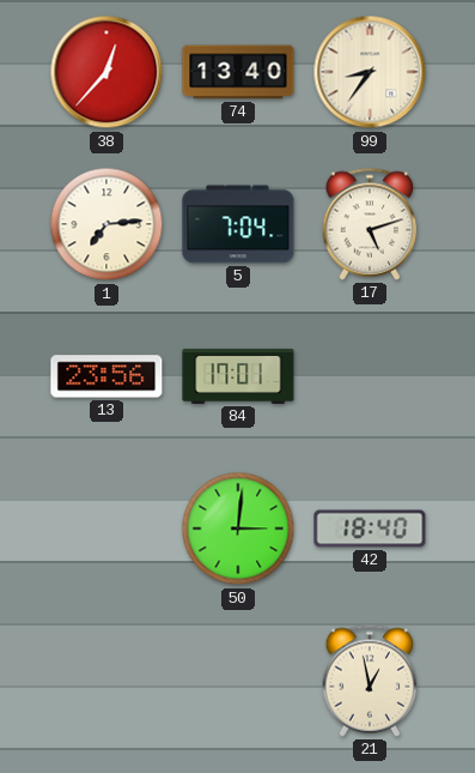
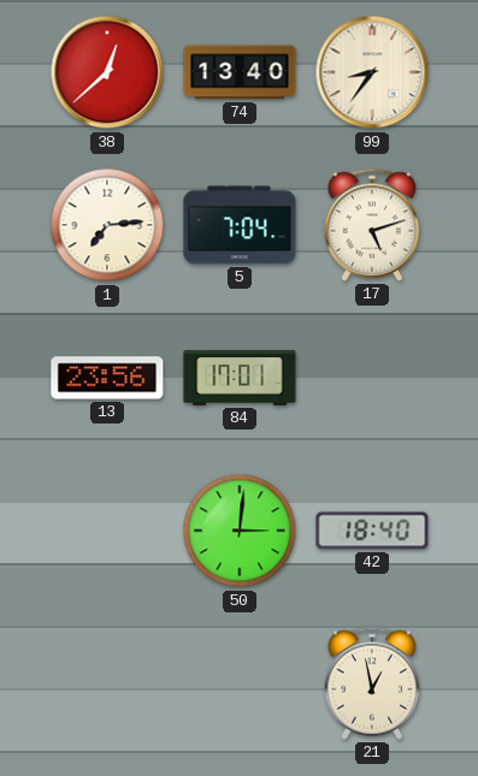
38: 12:37 -> 12:38
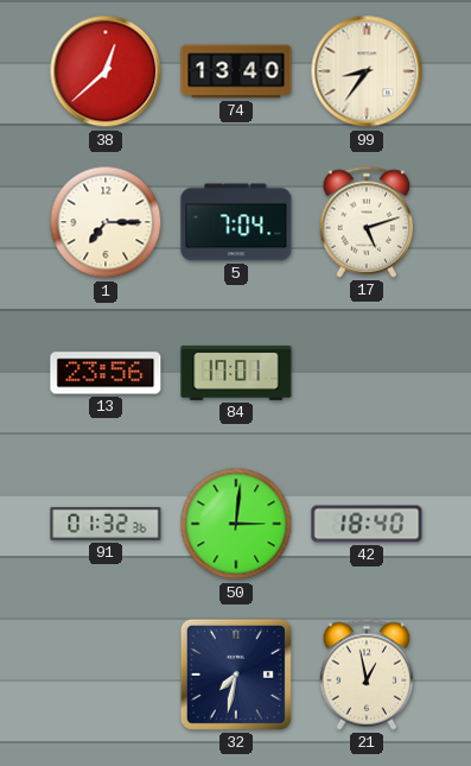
1: 7:14 -> 7:15
91: none -> 01:32
32: none -> 7:32
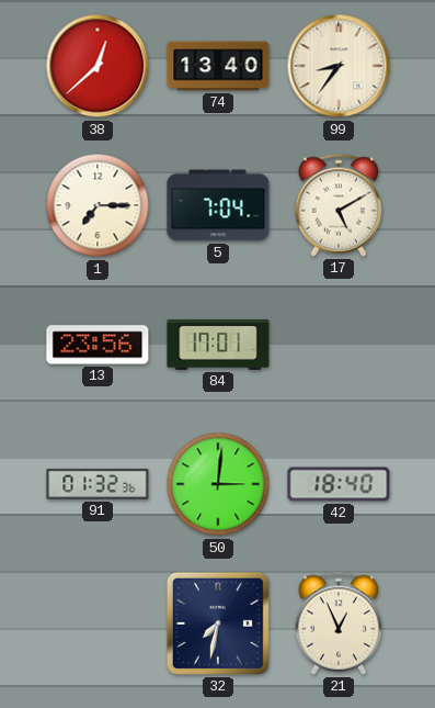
17: 5:12 -> 5:10
21: 12:58 -> 12:56
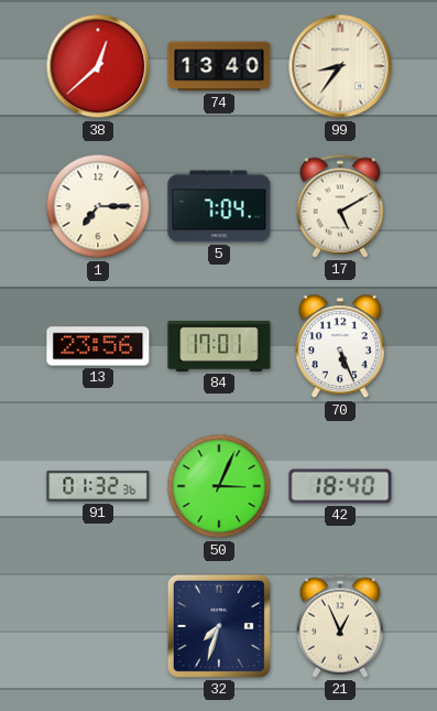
70: none -> 5:26
50: 3:01 -> 3:04
32: 7:32 -> 7:33
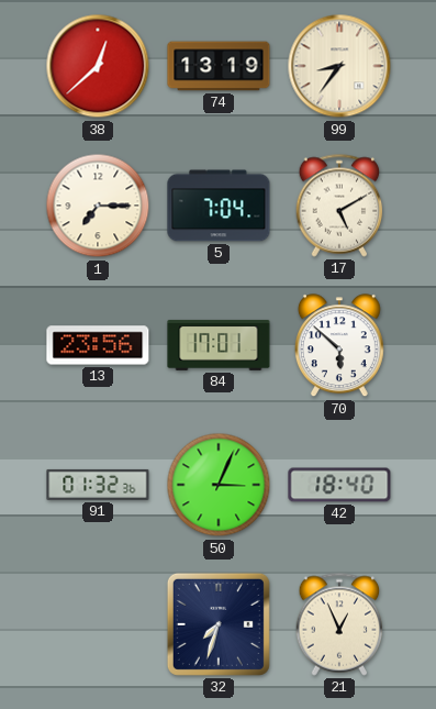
74: 13:40 -> 13:19
70: 5:26 -> 5:52
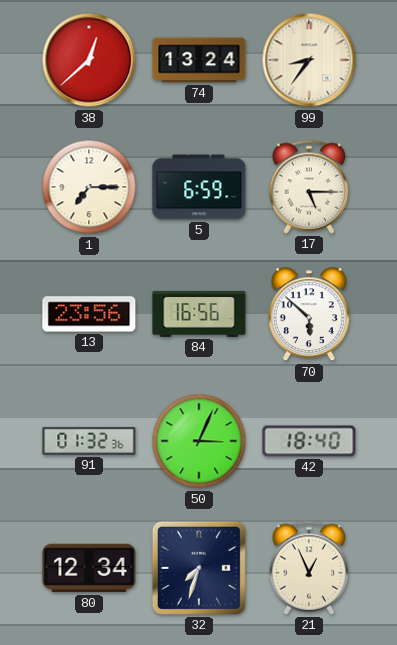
74: 13:19 -> 13:24
5: 7:04 -> 6:59
17: 5:10 -> 5:15
84: 17:01 -> 16:56
80: none -> 12:34
